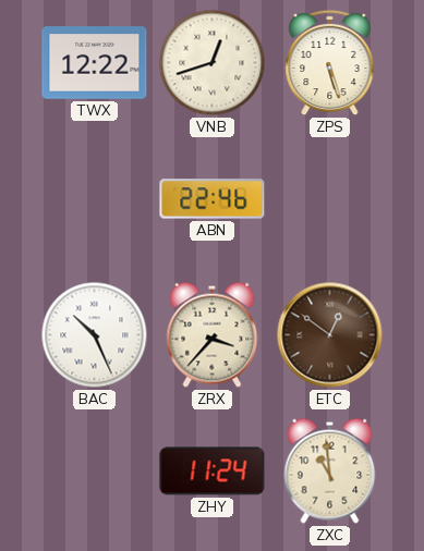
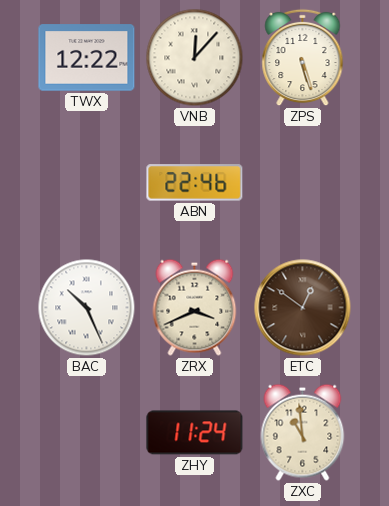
VNB: 12:42 -> 12:07
ZRX: 3:37 -> 3:41
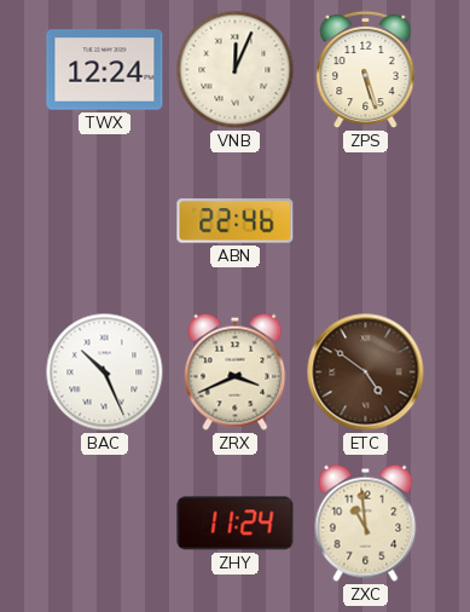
TWX: 12:22 -> 12:24
VNB: 12:07 -> 12:04
ETC: 12:51 -> 4:51
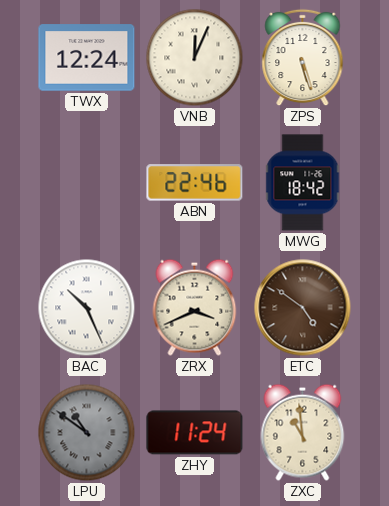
MWG: none -> 18:42
LPU: none -> 10:51
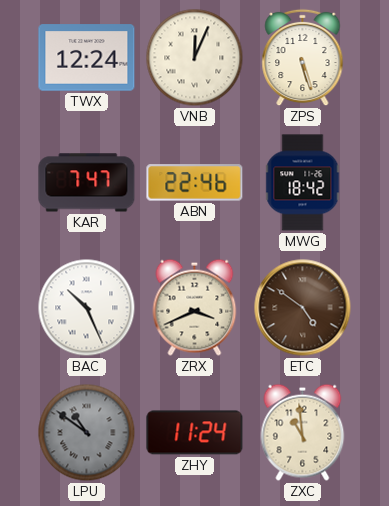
KAR: none -> 7:47
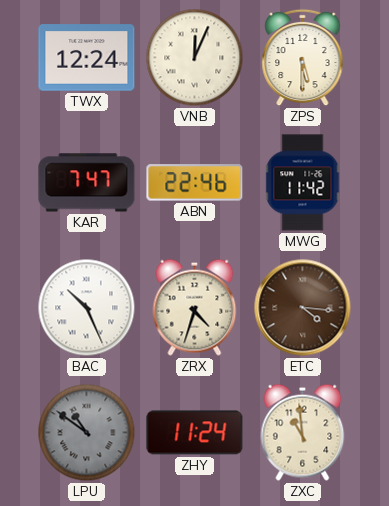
ZPS: 5:27 -> 5:30
MWG: 18:42 -> 11:42
ZRX: 3:41 -> 4:33
ETC: 4:51 -> 4:16
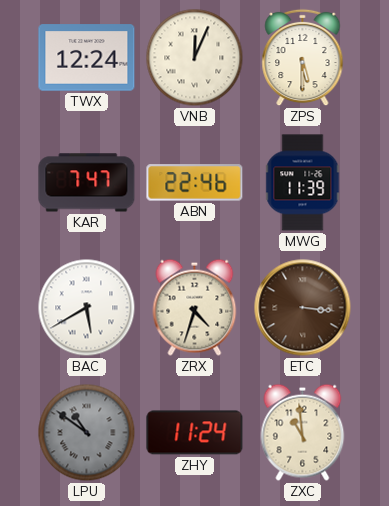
MWG: 11:42 -> 11:39
BAC: 10:26 -> 5:40
ETC: 4:16 -> 3:16
